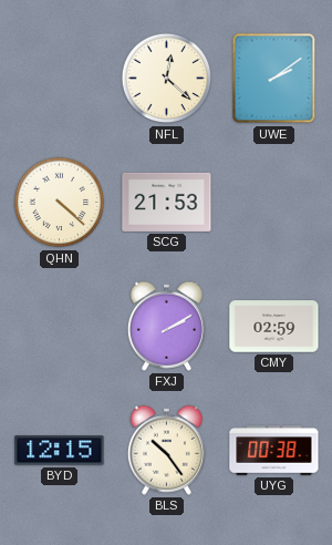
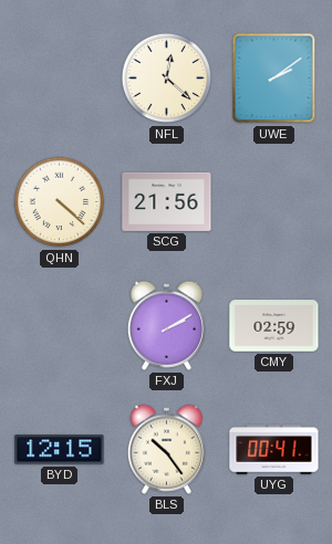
SCG: 21:53 -> 21:56
UYG: 00:38 -> 00:41
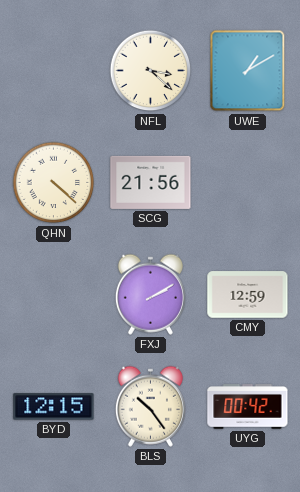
NFL: 12:22 -> 3:22
UWE: 2:09 -> 1:10
CMY: 02:59 -> 12:59
UYG: 00:41 -> 00:42
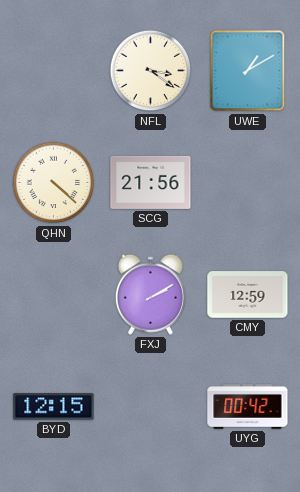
NFL: 3:22 -> 3:21
BLS: 10:24 -> none
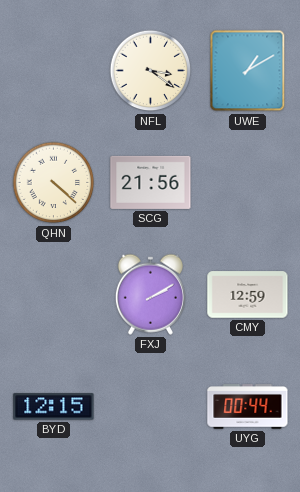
UYG: 00:42 -> 00:44
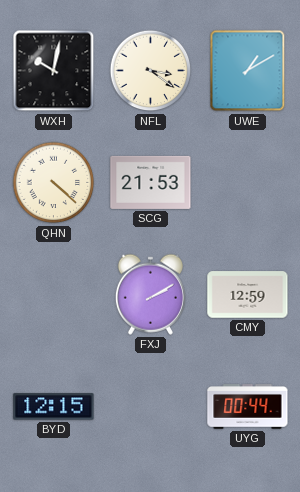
WXH: none -> 10:02
SCG: 21:56 -> 21:53
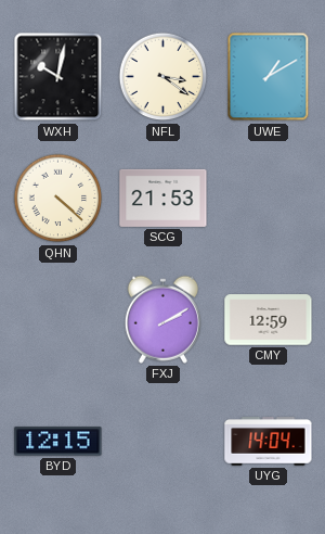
UYG: 00:44 -> 14:04
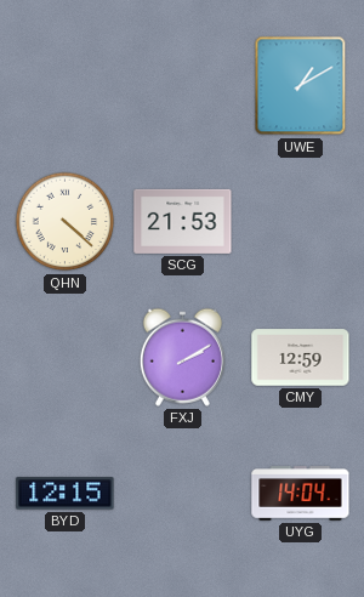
WXH: 10:02 -> none
NFL: 3:21 -> none
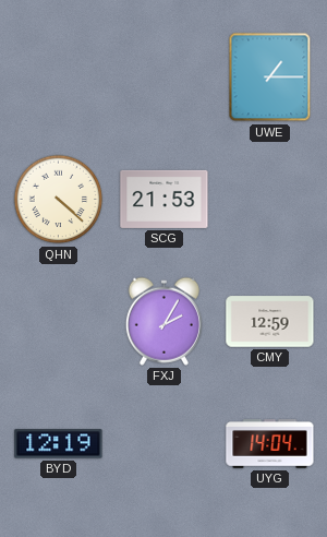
UWE: 1:10 -> 1:15
FXJ: 2:10 -> 2:05
BYD: 12:15 -> 12:19
